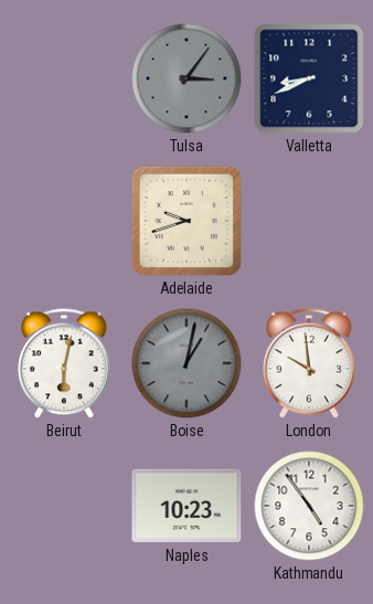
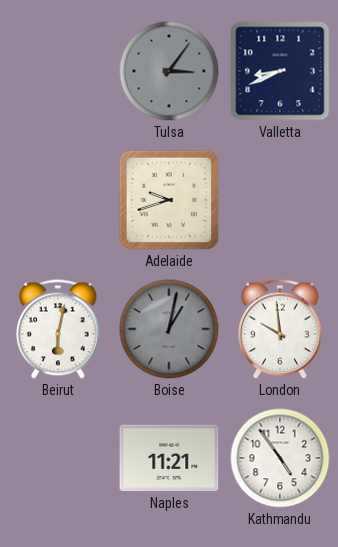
Naples: 10:23 -> 11:21
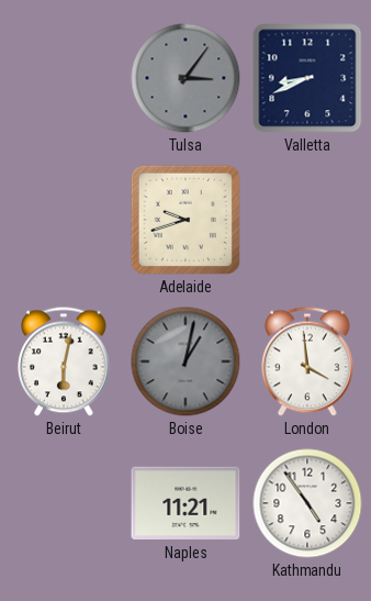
London: 9:59 -> 3:59
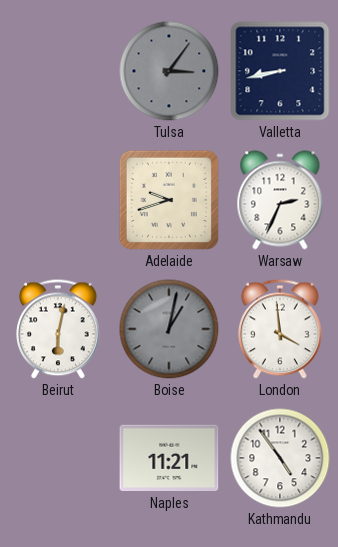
Valletta: 8:41 -> 8:43
Warsaw: none -> 2:34
